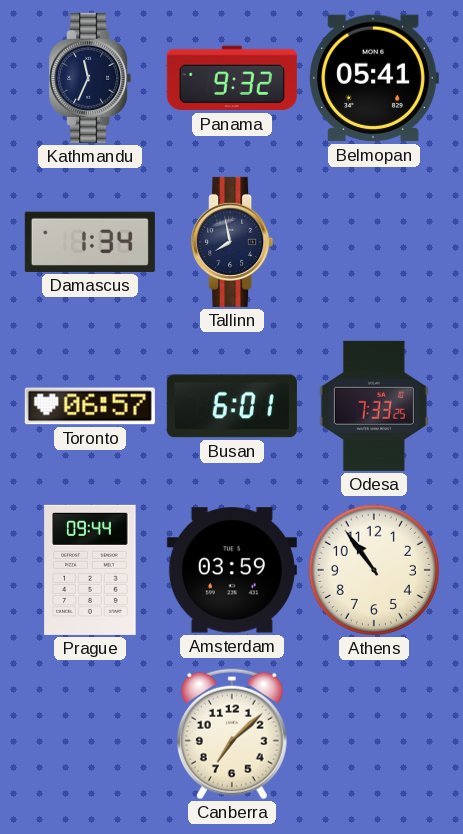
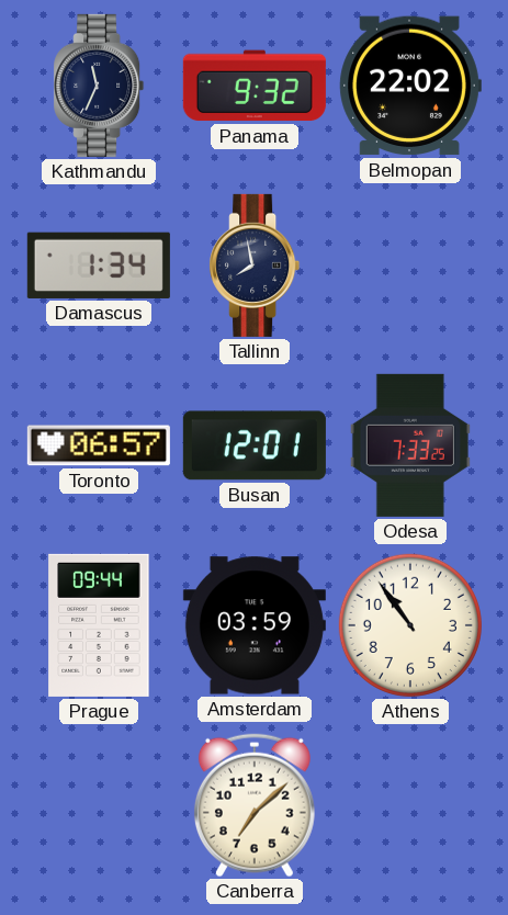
Belmopan: 05:41 -> 22:02
Busan: 6:01 -> 12:01
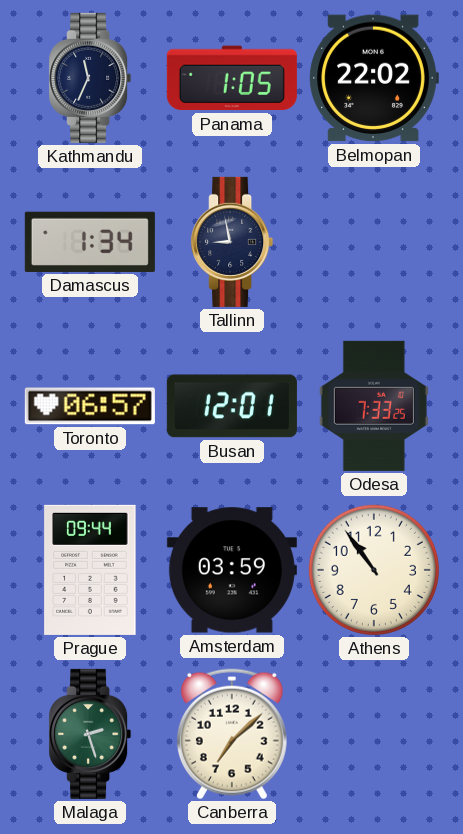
Panama: 9:32 -> 1:05
Tallinn: 7:58 -> 8:58
Malaga: none -> 2:27
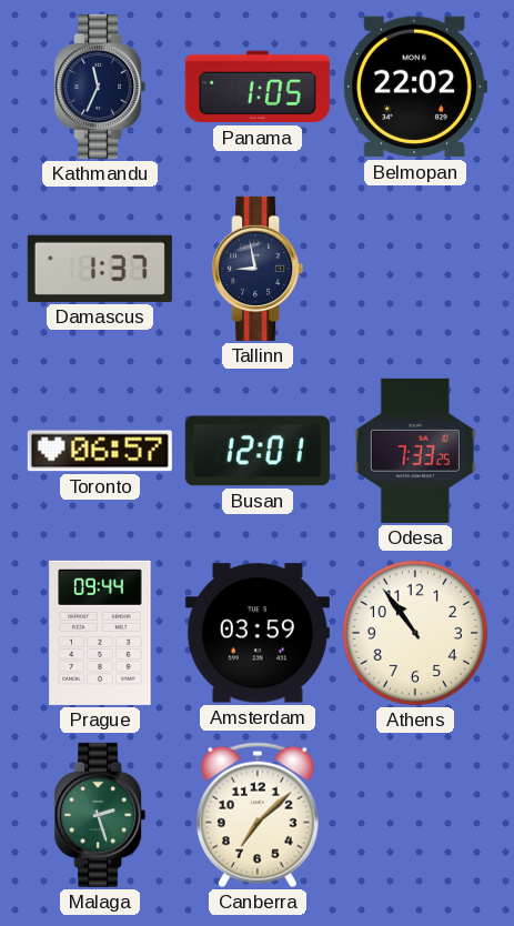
Damascus: 1:34 -> 1:37
